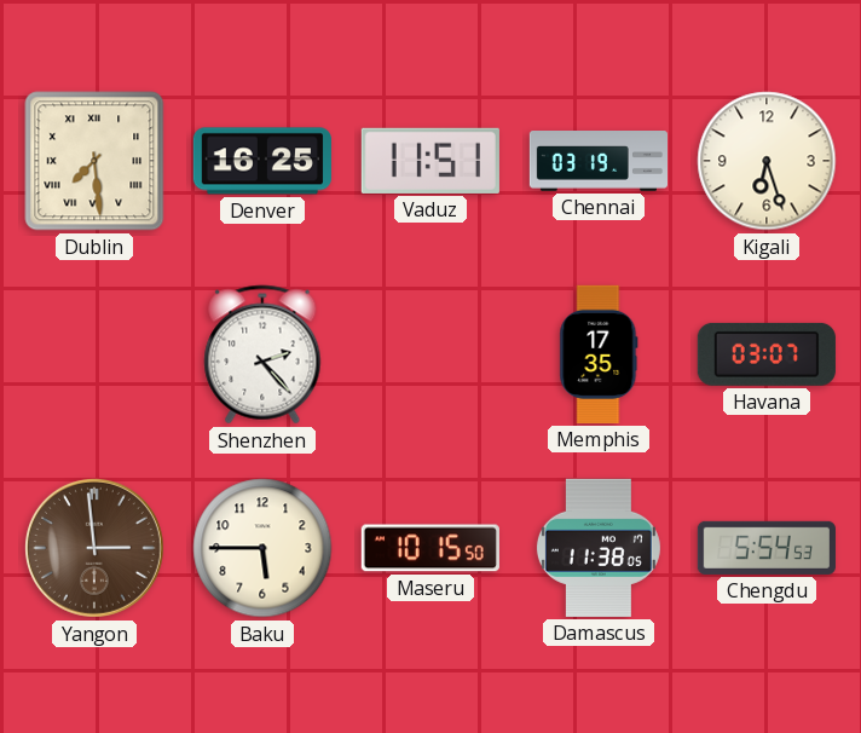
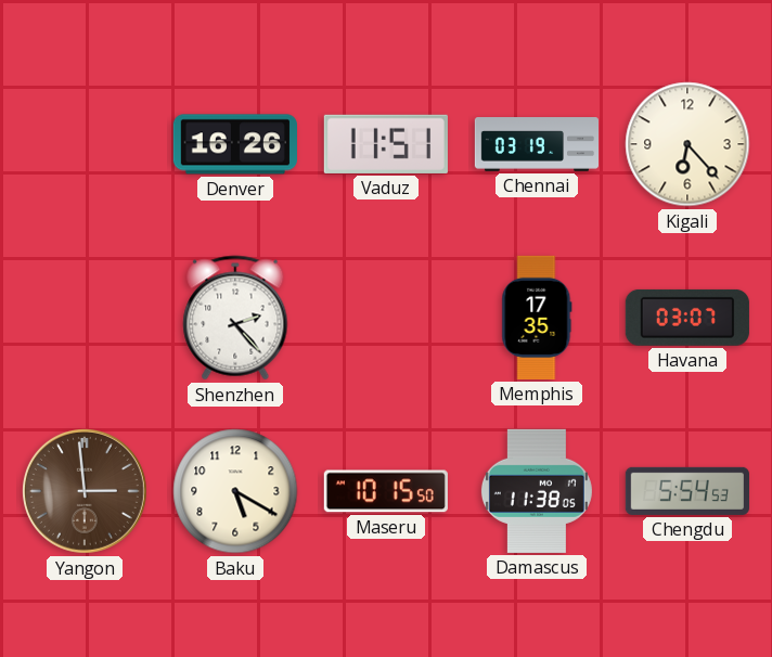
Dublin: 7:29 -> none
Denver: 16:25 -> 16:26
Kigali: 6:27 -> 6:23
Baku: 5:45 -> 5:20
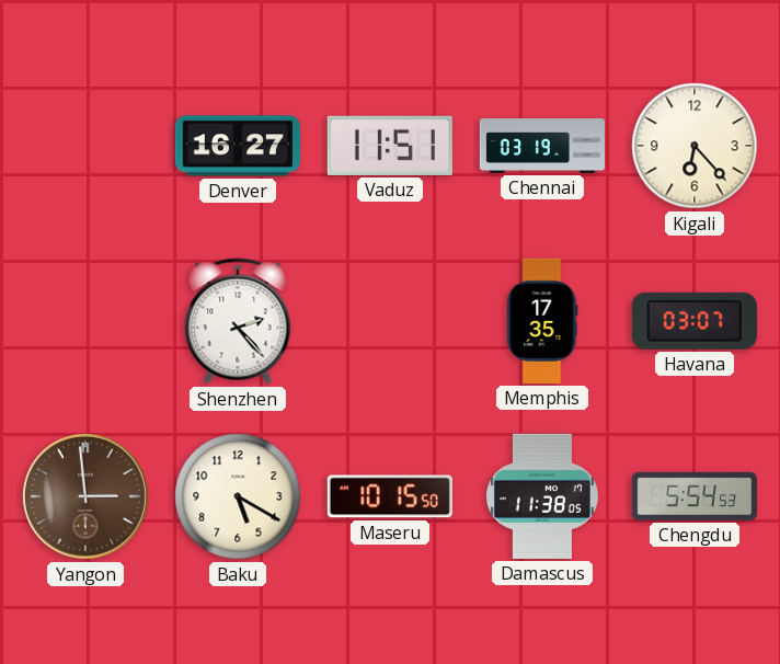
Denver: 16:26 -> 16:27
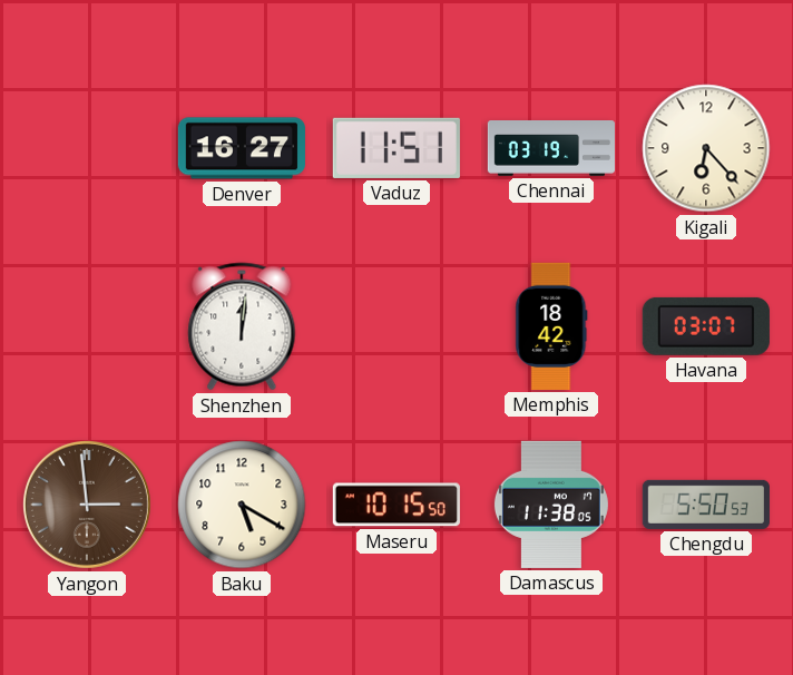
Shenzhen: 2:23 -> 12:01
Memphis: 17:35 -> 18:42
Chengdu: 5:54 -> 5:50
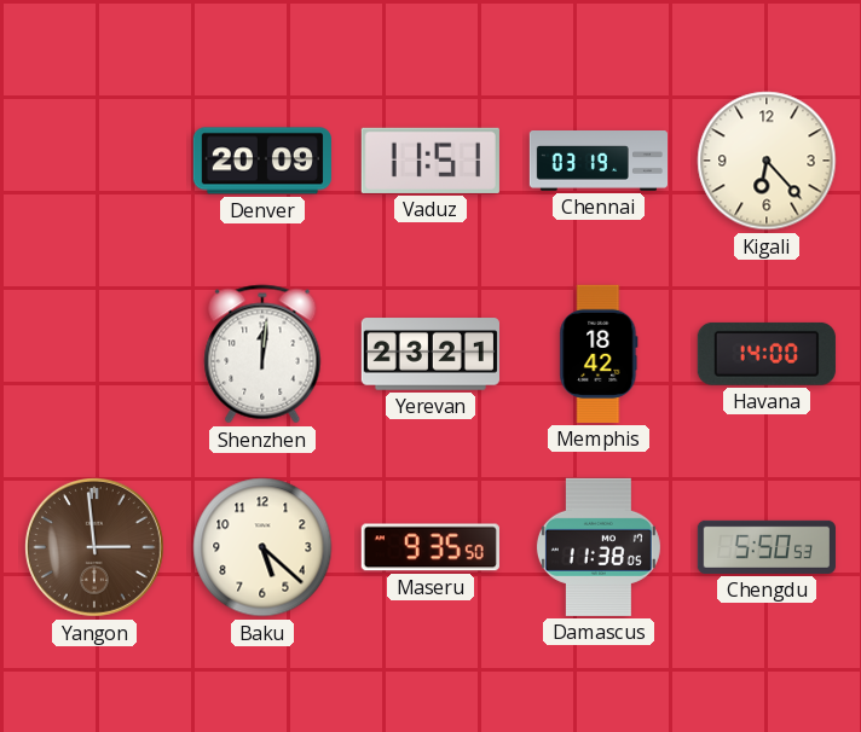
Denver: 16:27 -> 20:09
Yerevan: none -> 23:21
Havana: 03:07 -> 14:00
Baku: 5:20 -> 5:22
Maseru: 10:15 -> 9:35
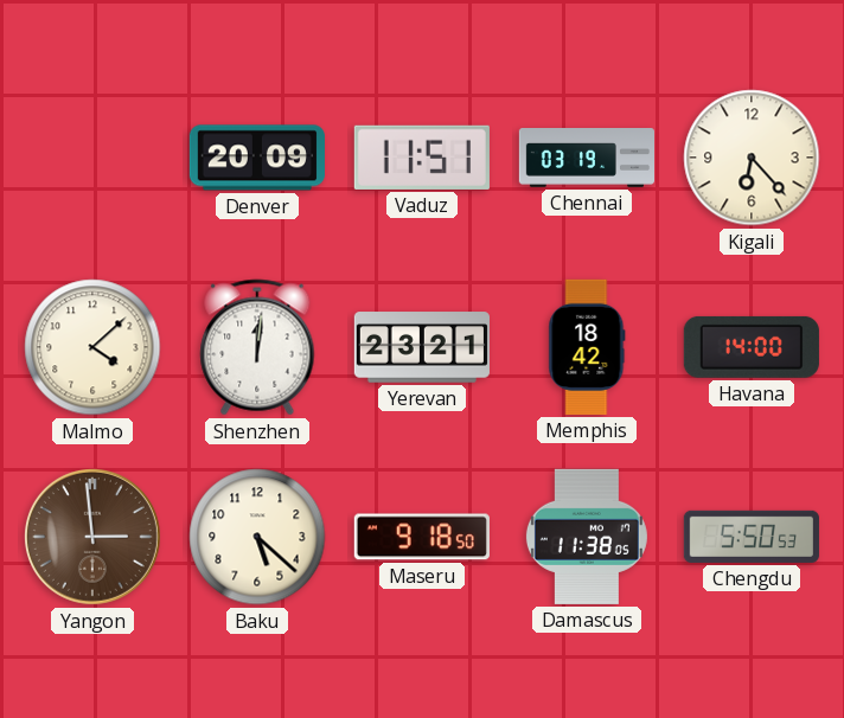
Malmo: none -> 4:08
Maseru: 9:35 -> 9:18
